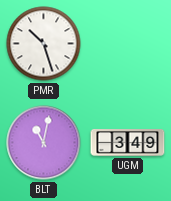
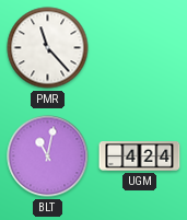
PMR: 10:27 -> 11:23
UGM: 3:49 -> 4:24
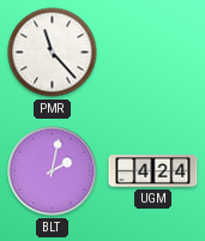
BLT: 11:02 -> 2:02
